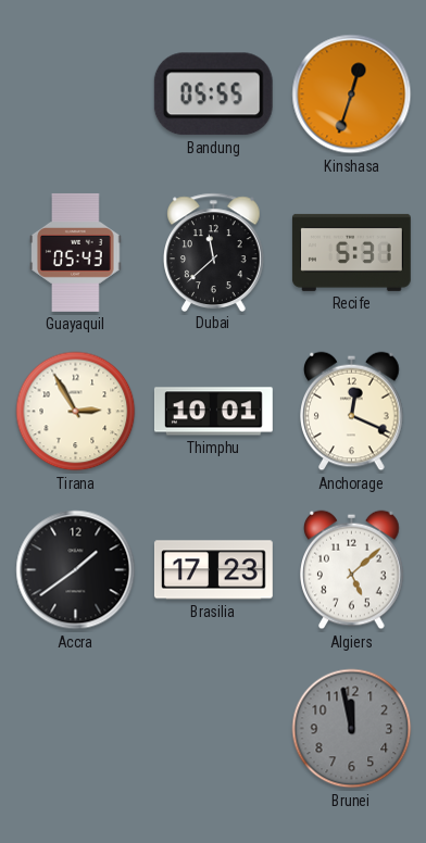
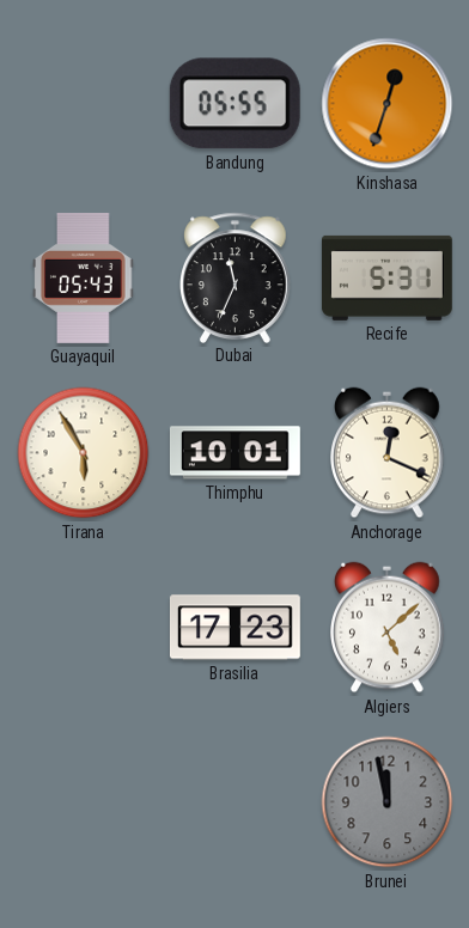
Dubai: 11:38 -> 11:34
Tirana: 2:55 -> 5:55
Accra: 1:39 -> none
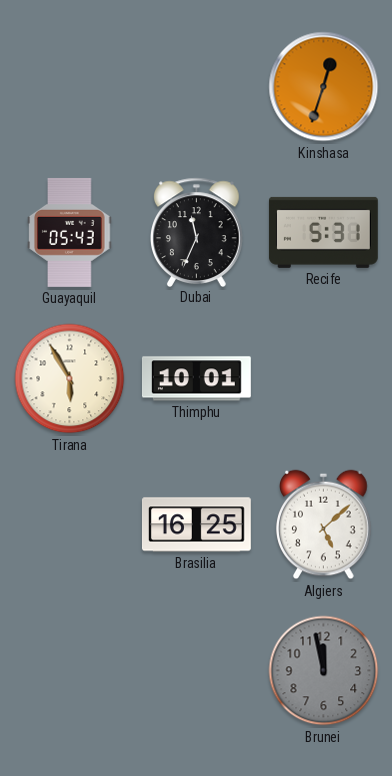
Bandung: 05:55 -> none
Anchorage: 12:19 -> none
Brasilia: 17:23 -> 16:25
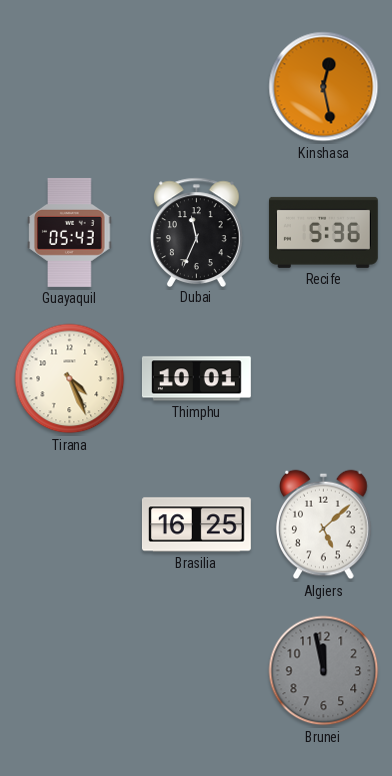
Kinshasa: 12:33 -> 12:28
Recife: 5:31 -> 5:36
Tirana: 5:55 -> 4:26
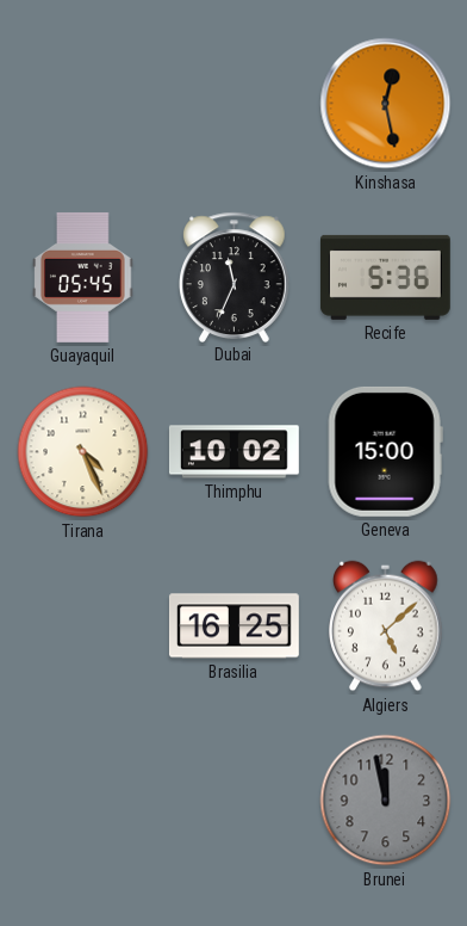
Guayaquil: 05:43 -> 05:45
Thimphu: 10:01 -> 10:02
Geneva: none -> 15:00
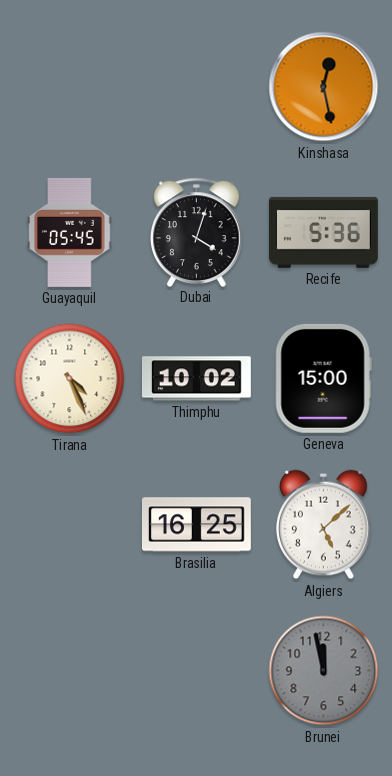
Dubai: 11:34 -> 4:03
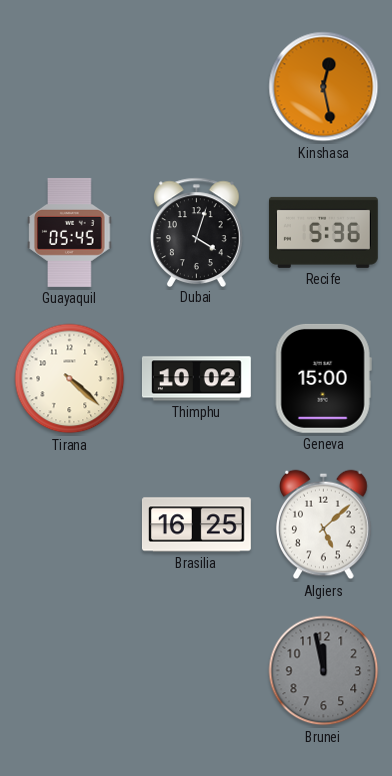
Tirana: 4:26 -> 4:22
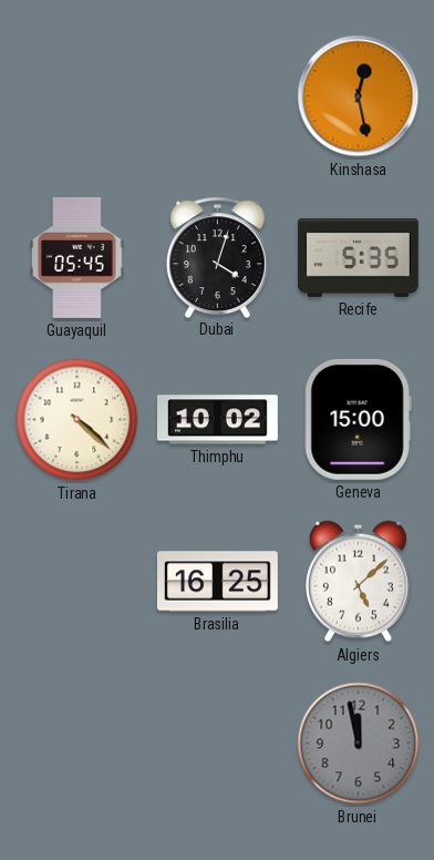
Recife: 5:36 -> 5:35
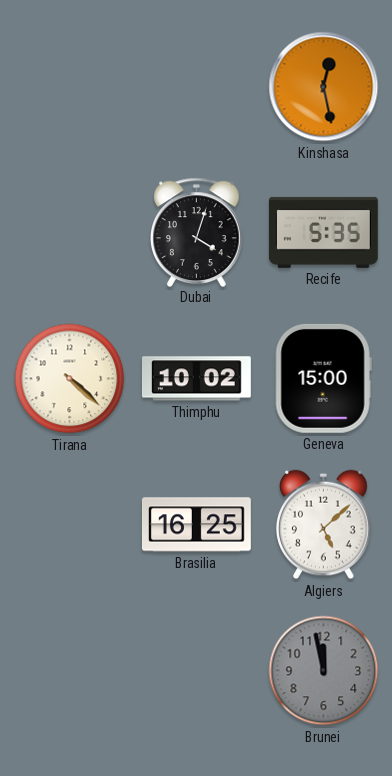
Guayaquil: 05:45 -> none
